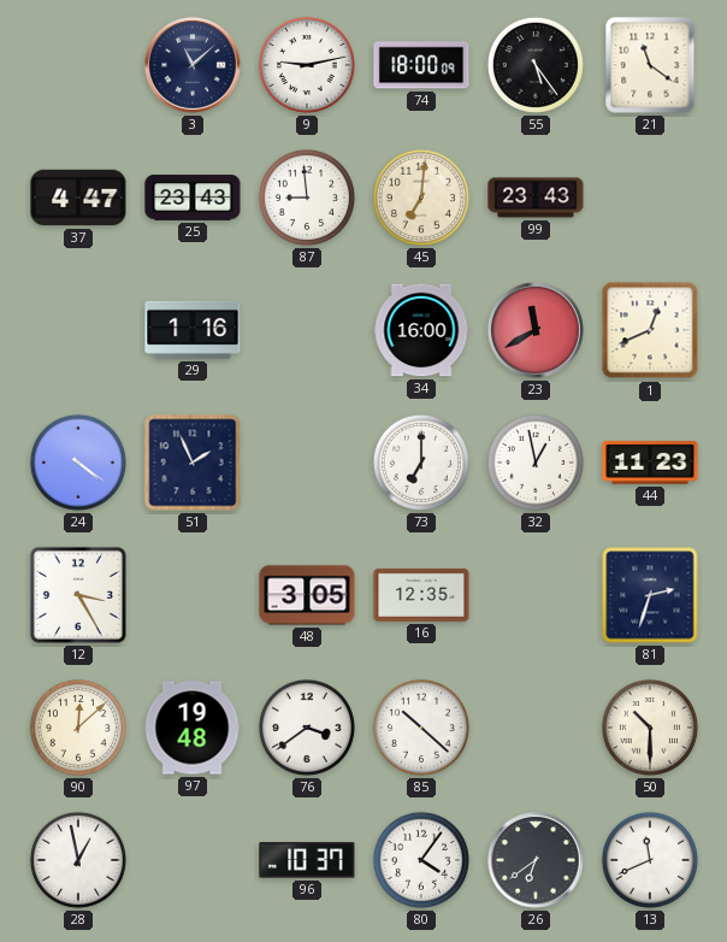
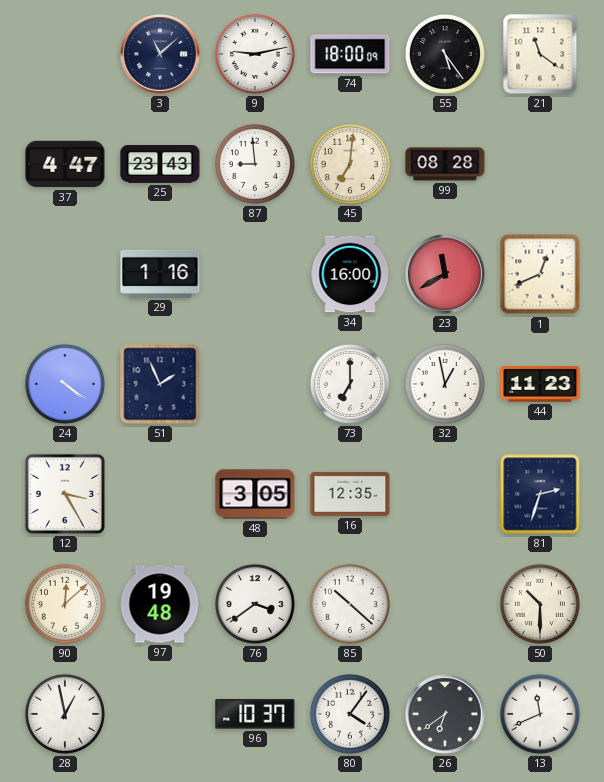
99: 23:43 -> 08:28
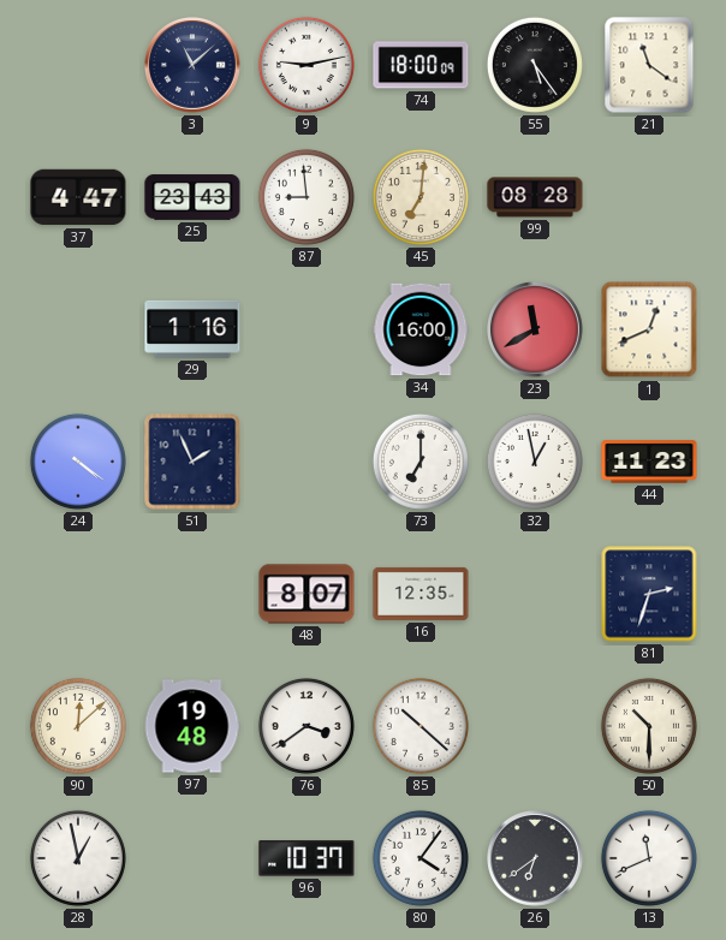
12: 3:25 -> none
48: 3:05 -> 8:07
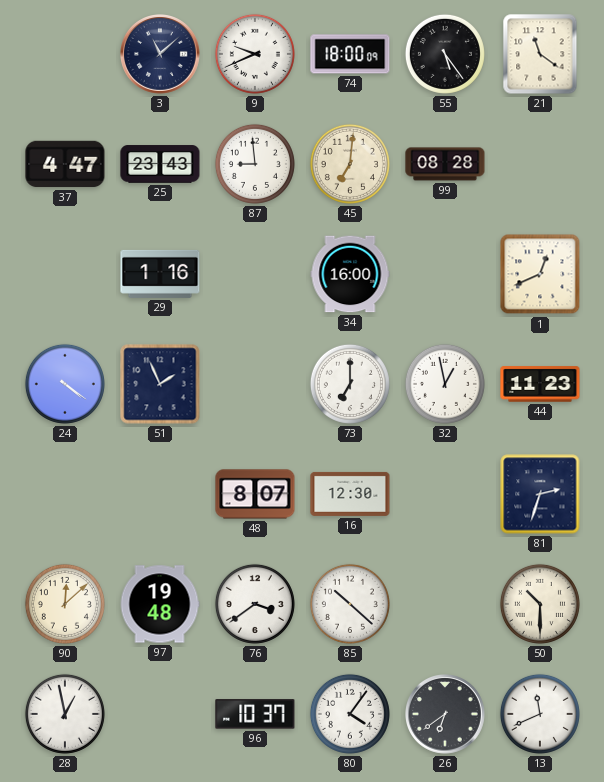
9: 9:13 -> 9:41
23: 11:40 -> none
16: 12:35 -> 12:30
